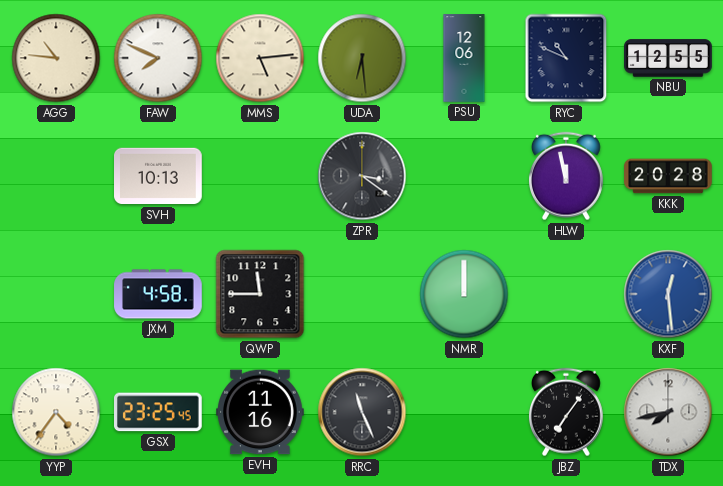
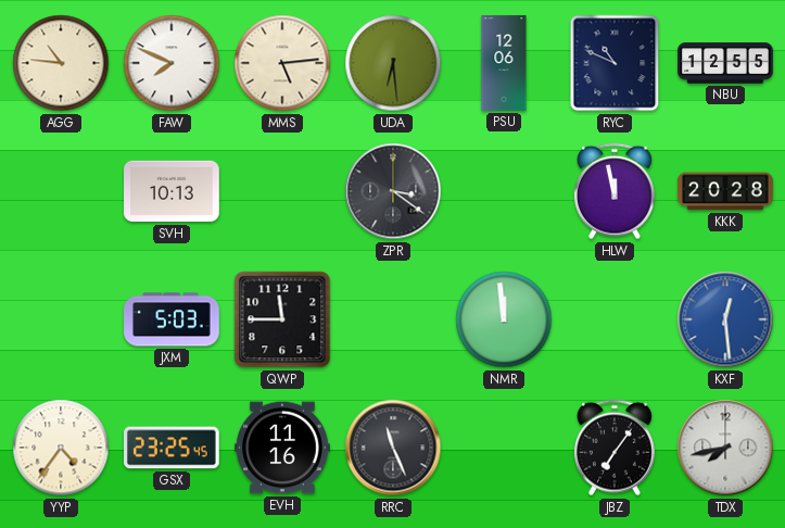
JXM: 4:58 -> 5:03
NMR: 12:00 -> 11:59
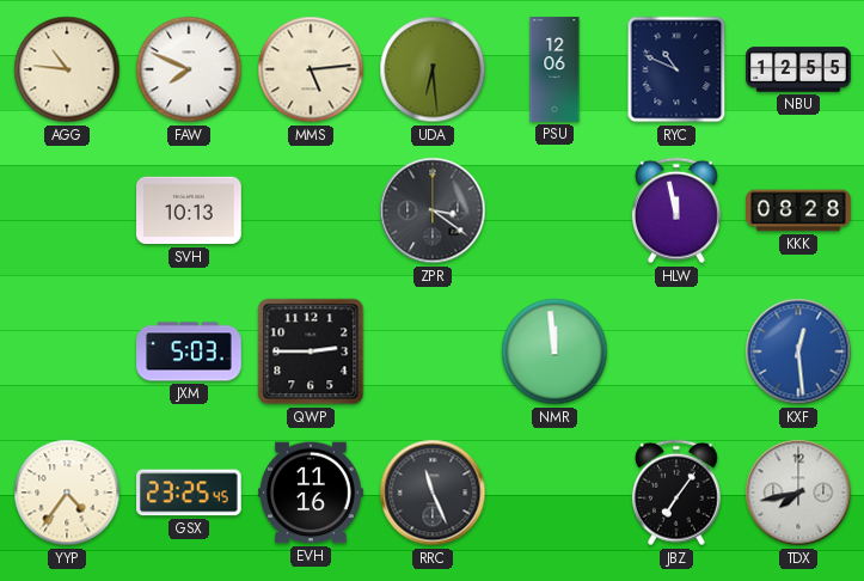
KKK: 20:28 -> 08:28
QWP: 11:45 -> 2:45
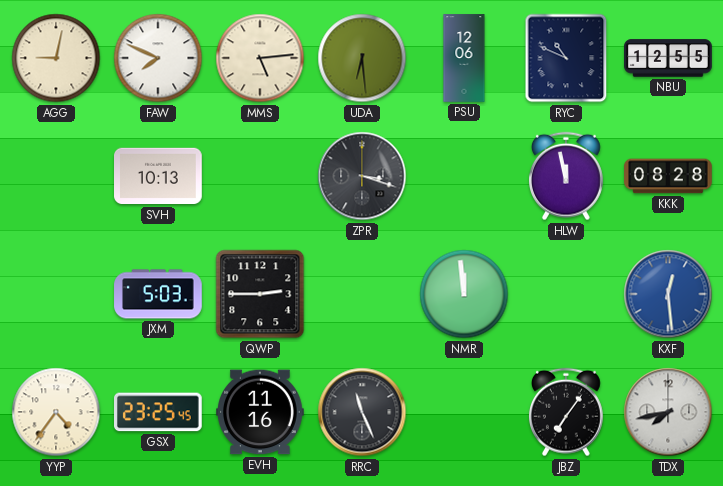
AGG: 10:46 -> 9:02
ZPR: 3:21 -> 3:18
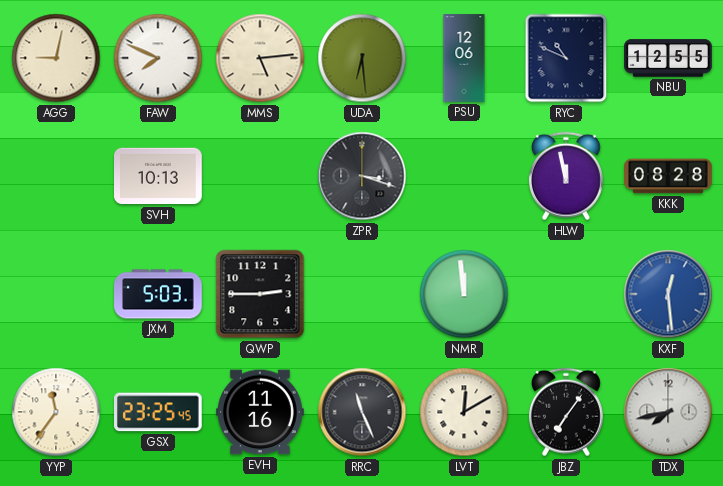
YYP: 4:36 -> 11:36
LVT: none -> 12:10
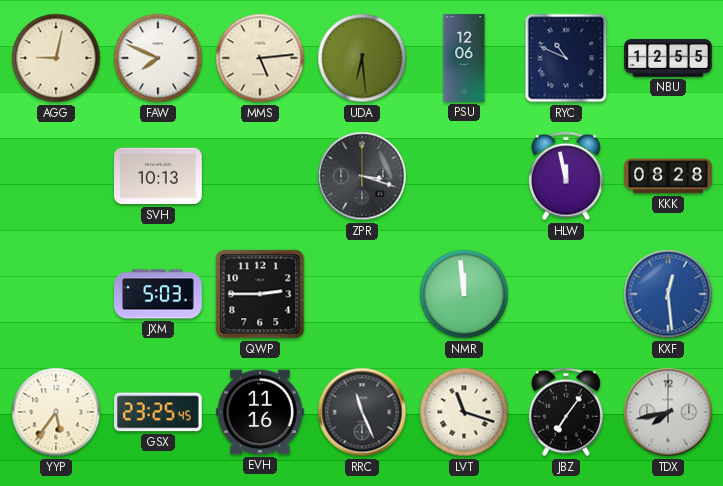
YYP: 11:36 -> 5:36
LVT: 12:10 -> 11:18
